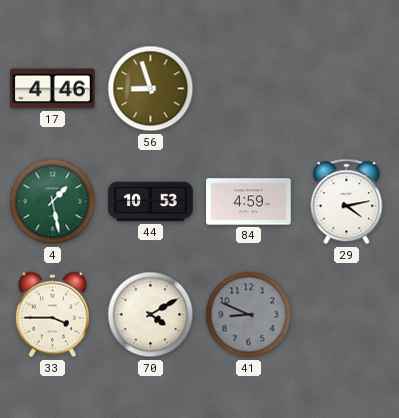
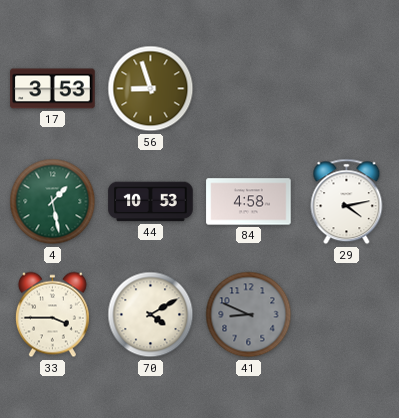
17: 4:46 -> 3:53
84: 4:59 -> 4:58
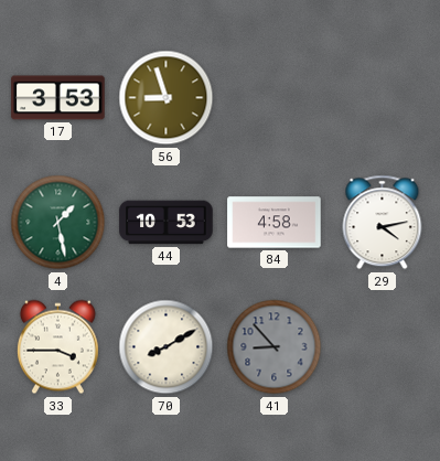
70: 4:10 -> 8:10
41: 8:49 -> 8:53
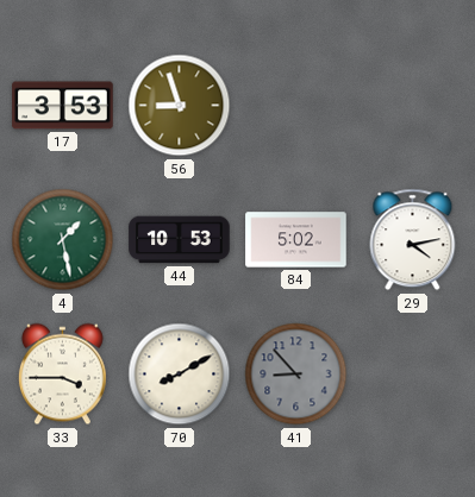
84: 4:58 -> 5:02
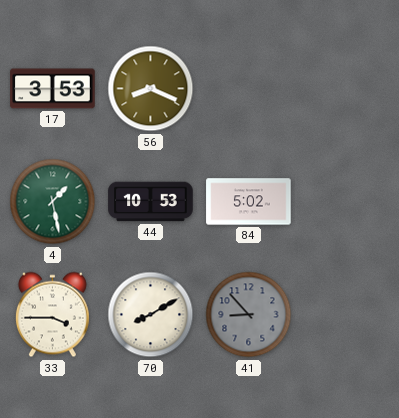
56: 8:57 -> 8:19
29: 4:13 -> none
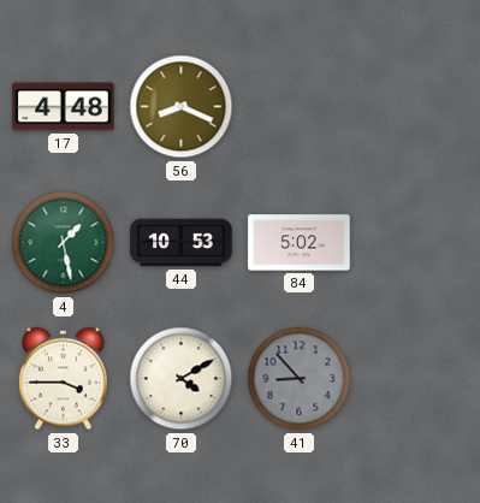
17: 3:53 -> 4:48
70: 8:10 -> 4:10
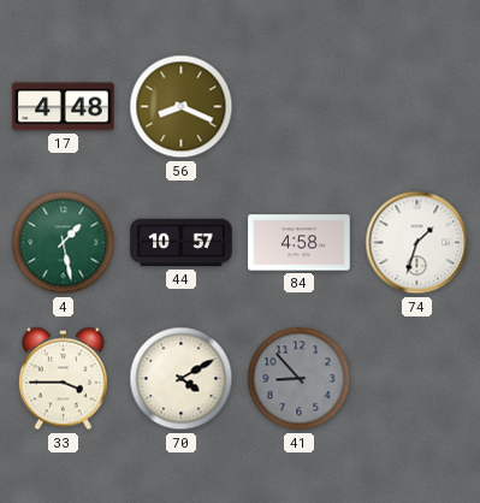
44: 10:53 -> 10:57
84: 5:02 -> 4:58
74: none -> 1:33
